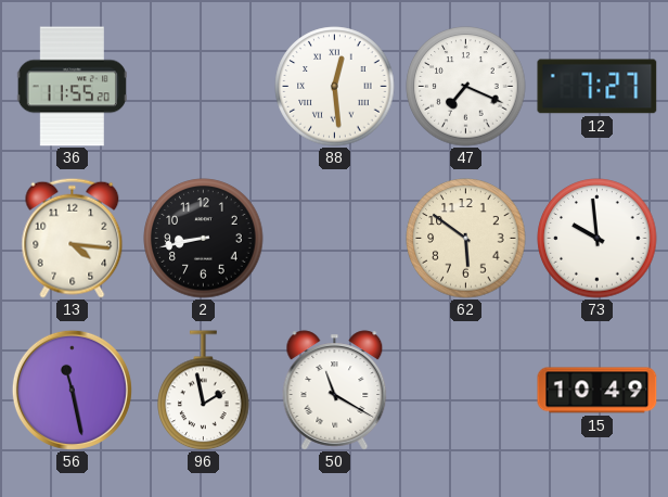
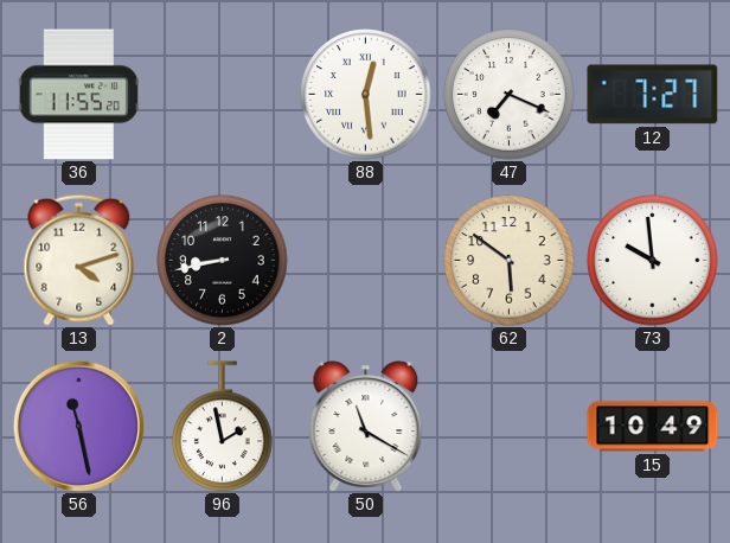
13: 4:16 -> 4:12
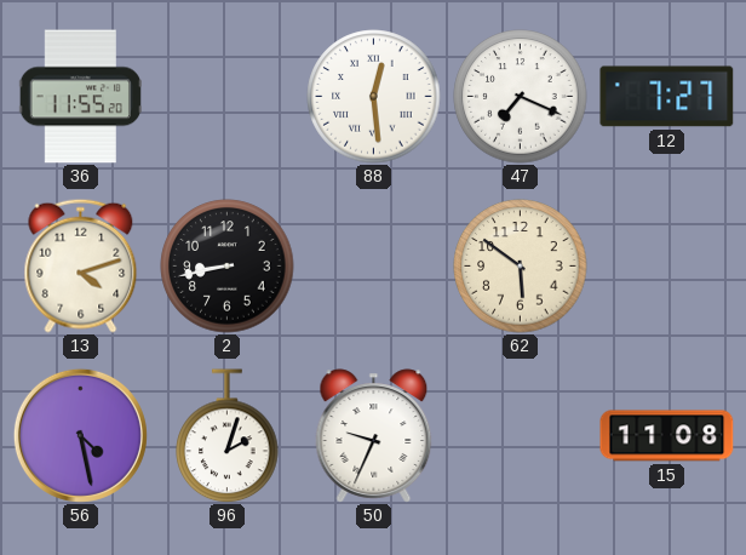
73: 9:59 -> none
56: 11:28 -> 4:28
96: 1:58 -> 2:03
50: 11:20 -> 9:34
15: 10:49 -> 11:08
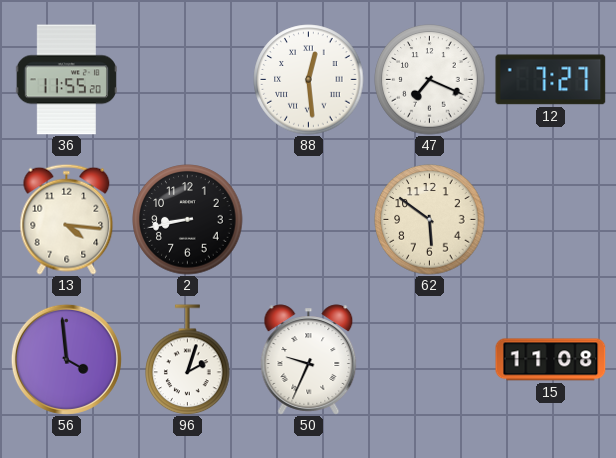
13: 4:12 -> 4:16
56: 4:28 -> 3:59
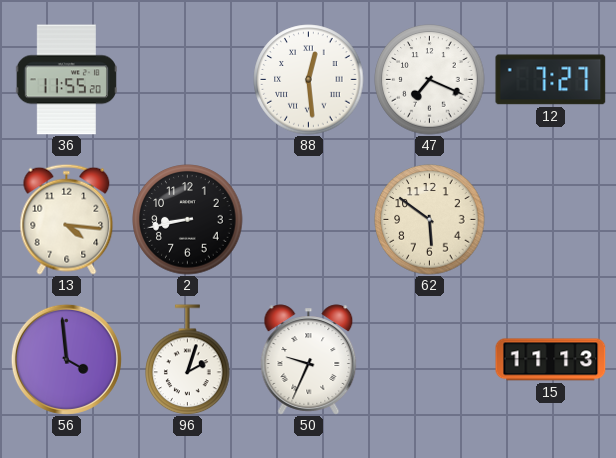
15: 11:08 -> 11:13
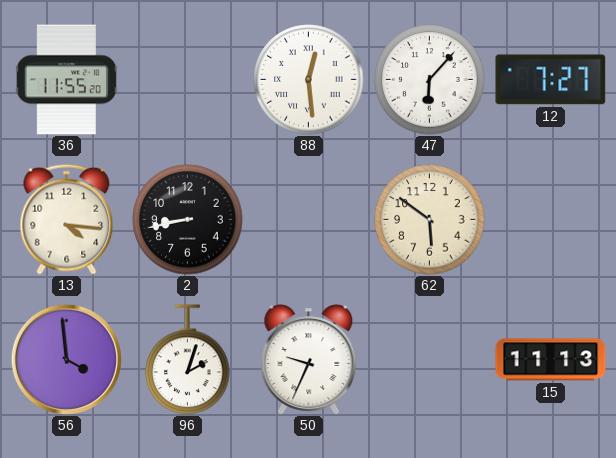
47: 7:19 -> 6:07
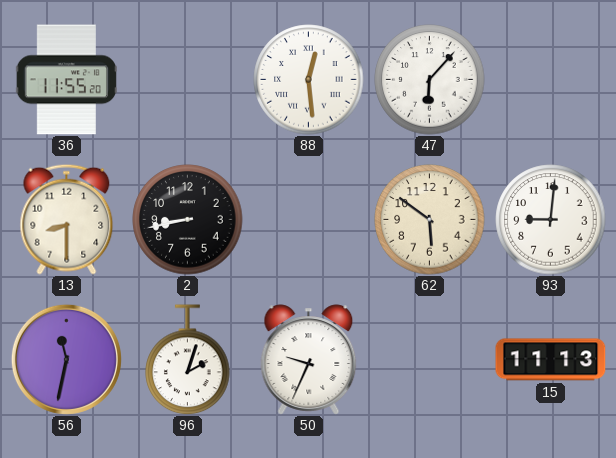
12: 7:27 -> none
13: 4:16 -> 8:30
93: none -> 9:01
56: 3:59 -> 11:32
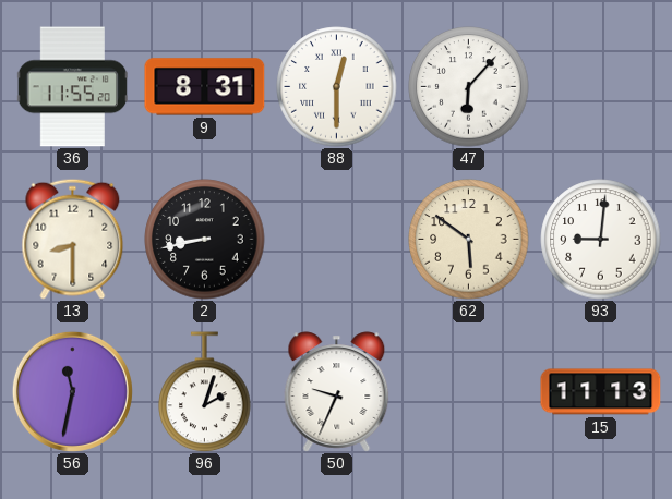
9: none -> 8:31
88: 12:29 -> 12:30
